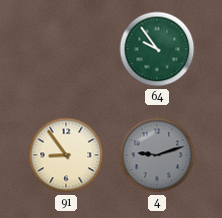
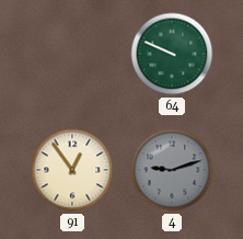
64: 9:54 -> 9:49
91: 8:54 -> 12:54
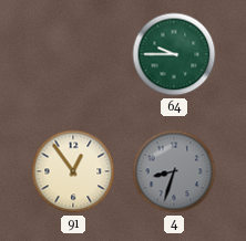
64: 9:49 -> 9:45
4: 9:12 -> 8:33
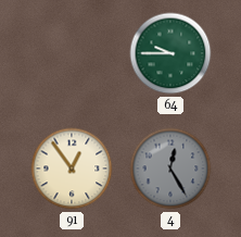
4: 8:33 -> 12:25
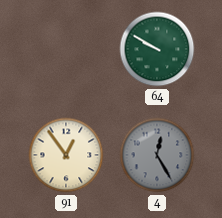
64: 9:45 -> 9:50
